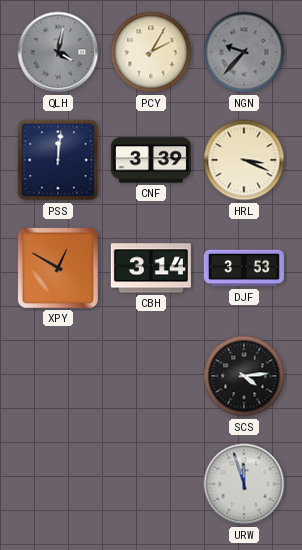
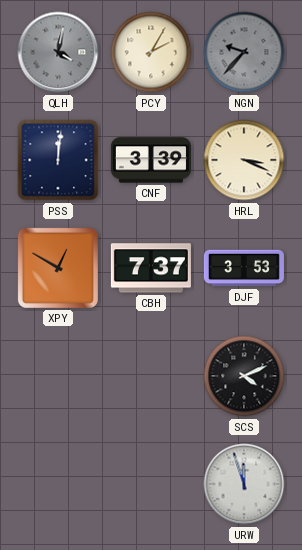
CBH: 3:14 -> 7:37
SCS: 4:14 -> 4:11
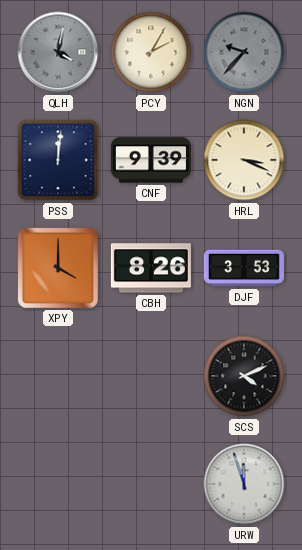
CNF: 3:39 -> 9:39
XPY: 12:50 -> 4:00
CBH: 7:37 -> 8:26
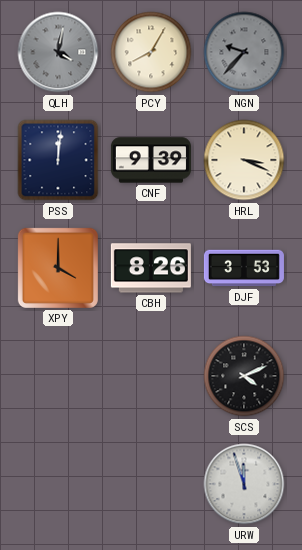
PCY: 2:05 -> 8:05
